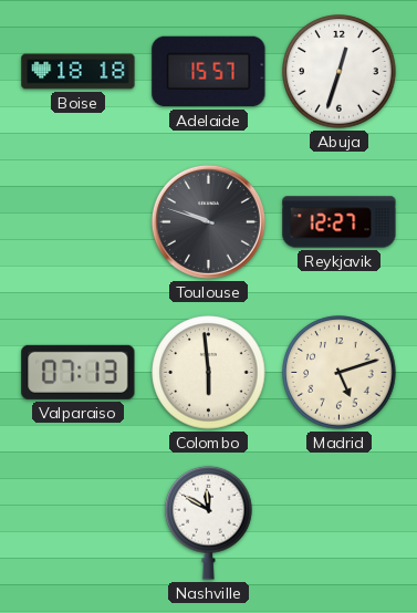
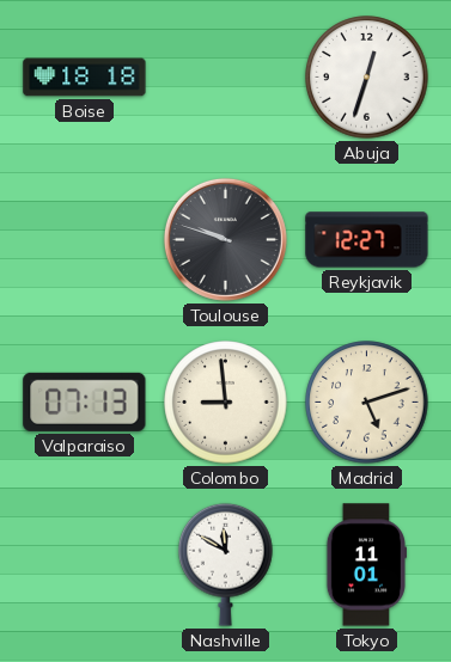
Adelaide: 15:57 -> none
Colombo: 5:59 -> 8:59
Tokyo: none -> 11:01
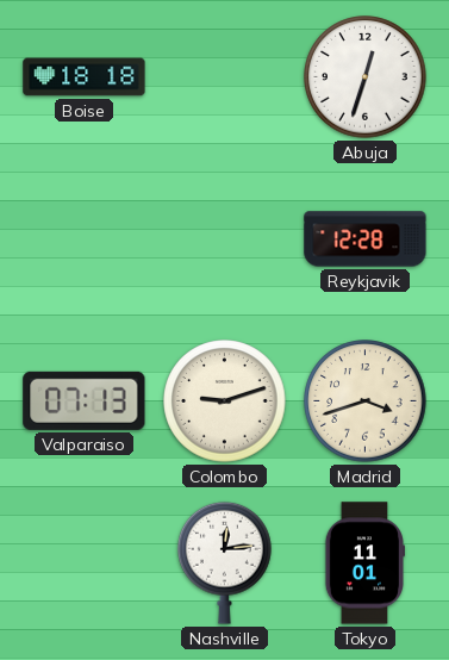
Toulouse: 9:48 -> none
Reykjavik: 12:27 -> 12:28
Colombo: 8:59 -> 9:12
Madrid: 5:12 -> 3:42
Nashville: 11:50 -> 12:14
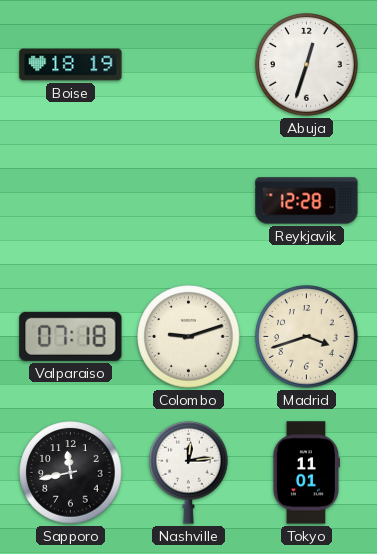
Boise: 18:18 -> 18:19
Valparaiso: 07:13 -> 07:18
Sapporo: none -> 11:43
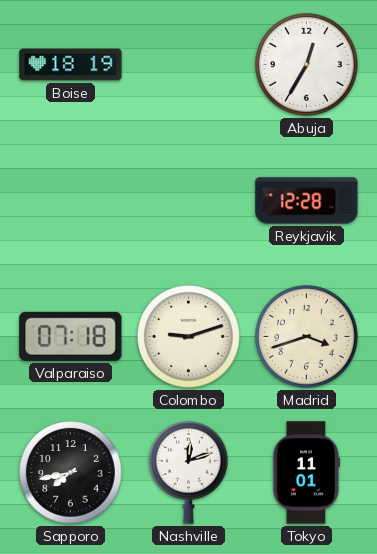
Abuja: 12:33 -> 12:35
Sapporo: 11:43 -> 7:43
Nashville: 12:14 -> 12:12
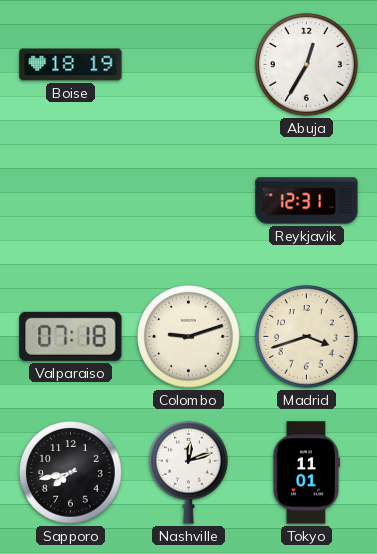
Reykjavik: 12:28 -> 12:31
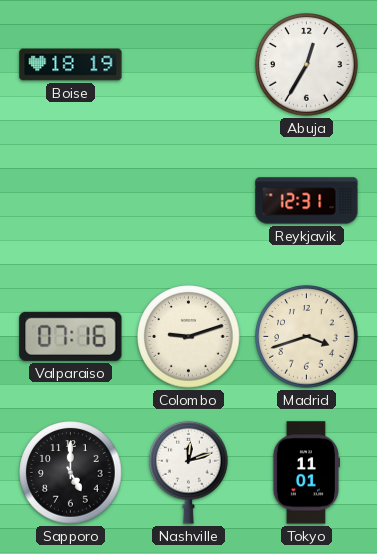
Valparaiso: 07:18 -> 07:16
Sapporo: 7:43 -> 5:00
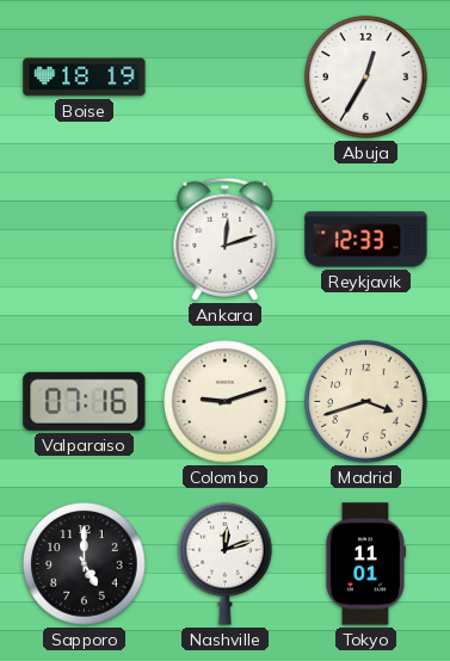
Ankara: none -> 12:12
Reykjavik: 12:31 -> 12:33
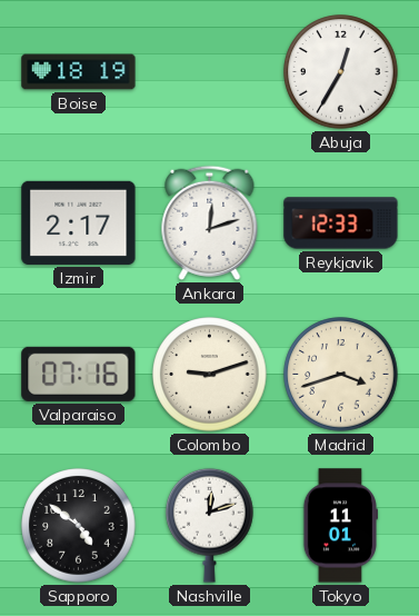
Izmir: none -> 2:17
Sapporo: 5:00 -> 4:51
